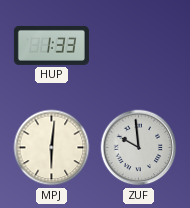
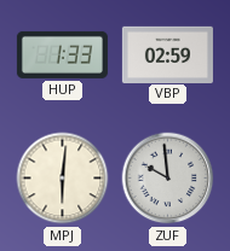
VBP: none -> 02:59
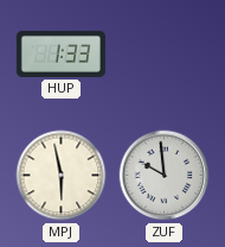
VBP: 02:59 -> none
MPJ: 6:01 -> 5:58
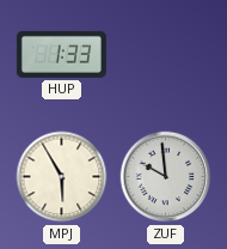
MPJ: 5:58 -> 5:55
